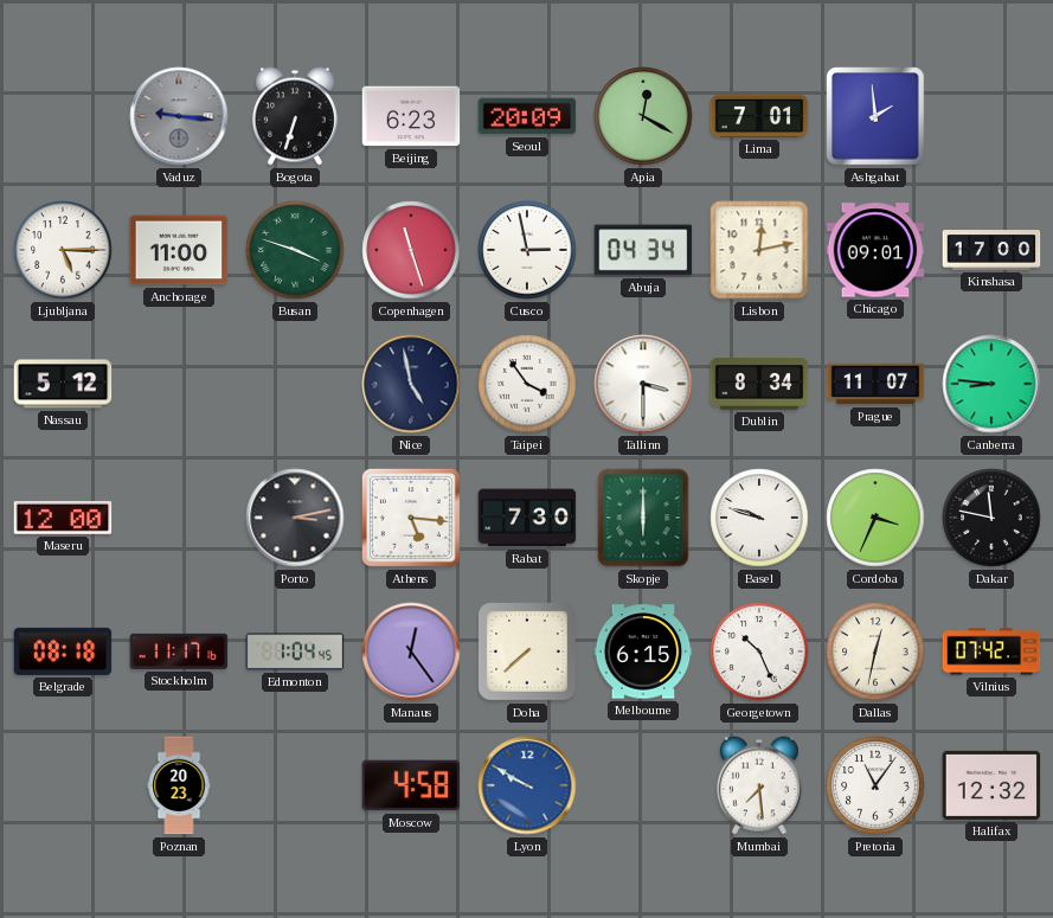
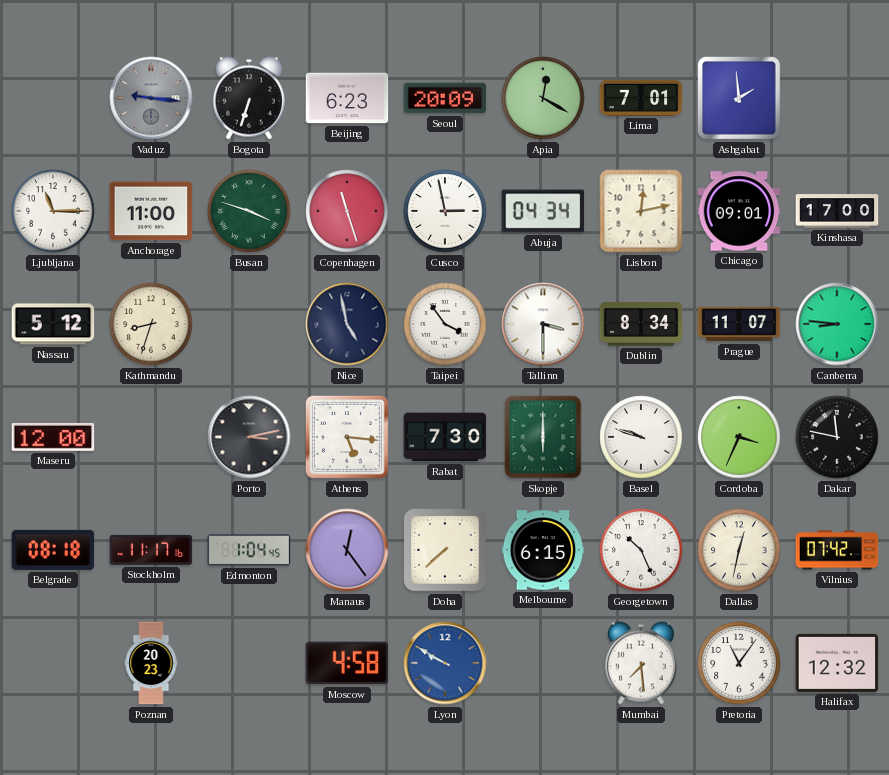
Ljubljana: 5:15 -> 11:15
Kathmandu: none -> 8:33
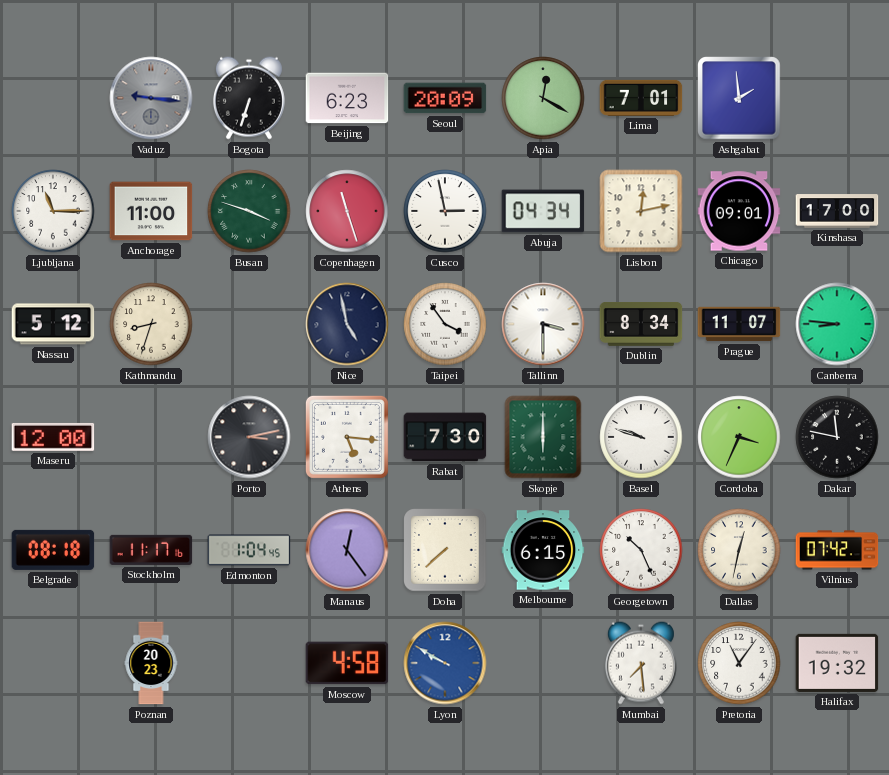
Halifax: 12:32 -> 19:32
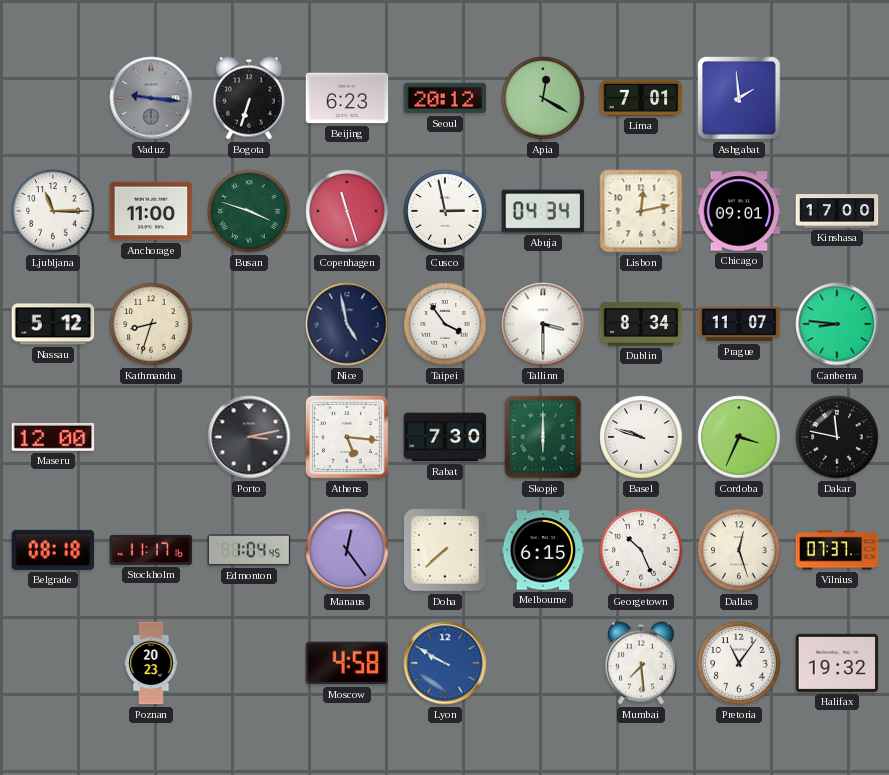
Seoul: 20:09 -> 20:12
Dallas: 12:32 -> 12:27
Vilnius: 07:42 -> 07:37
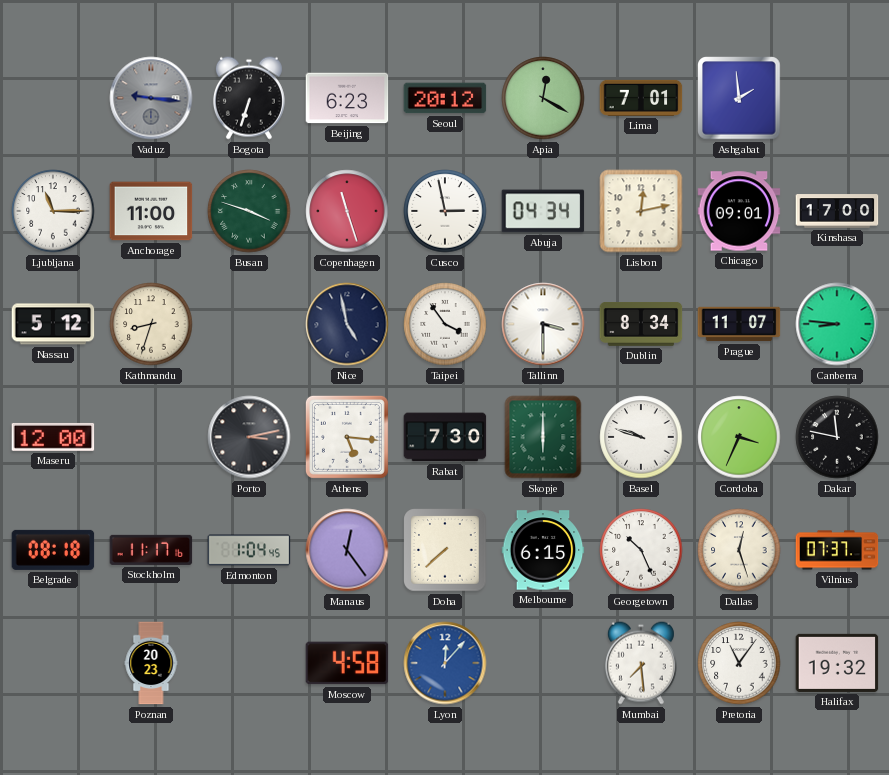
Lyon: 9:50 -> 12:07
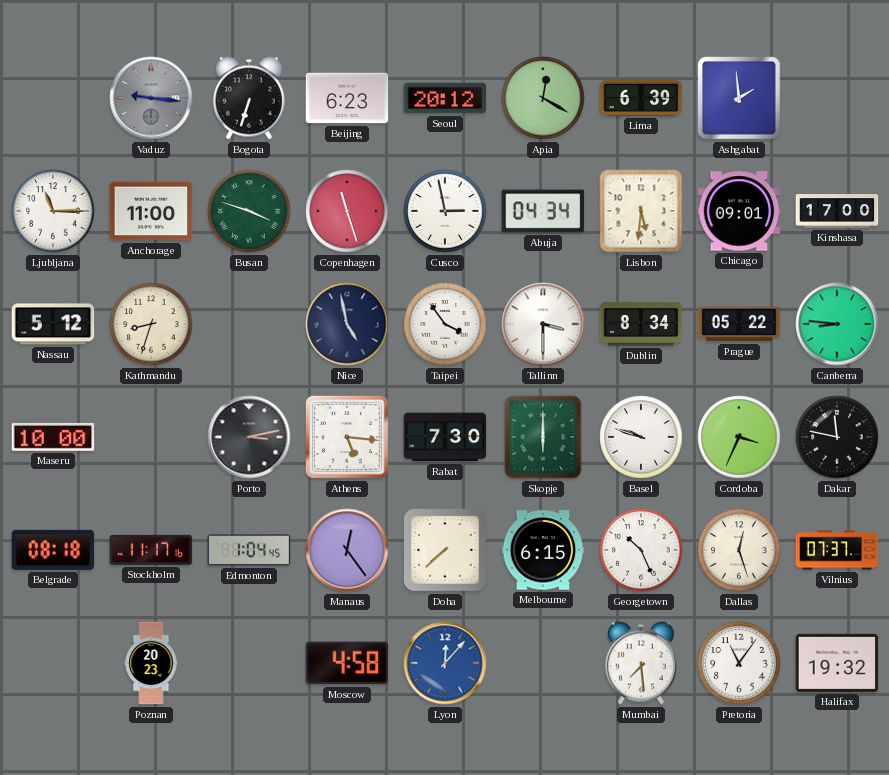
Lima: 7:01 -> 6:39
Lisbon: 12:13 -> 5:31
Prague: 11:07 -> 05:22
Maseru: 12:00 -> 10:00
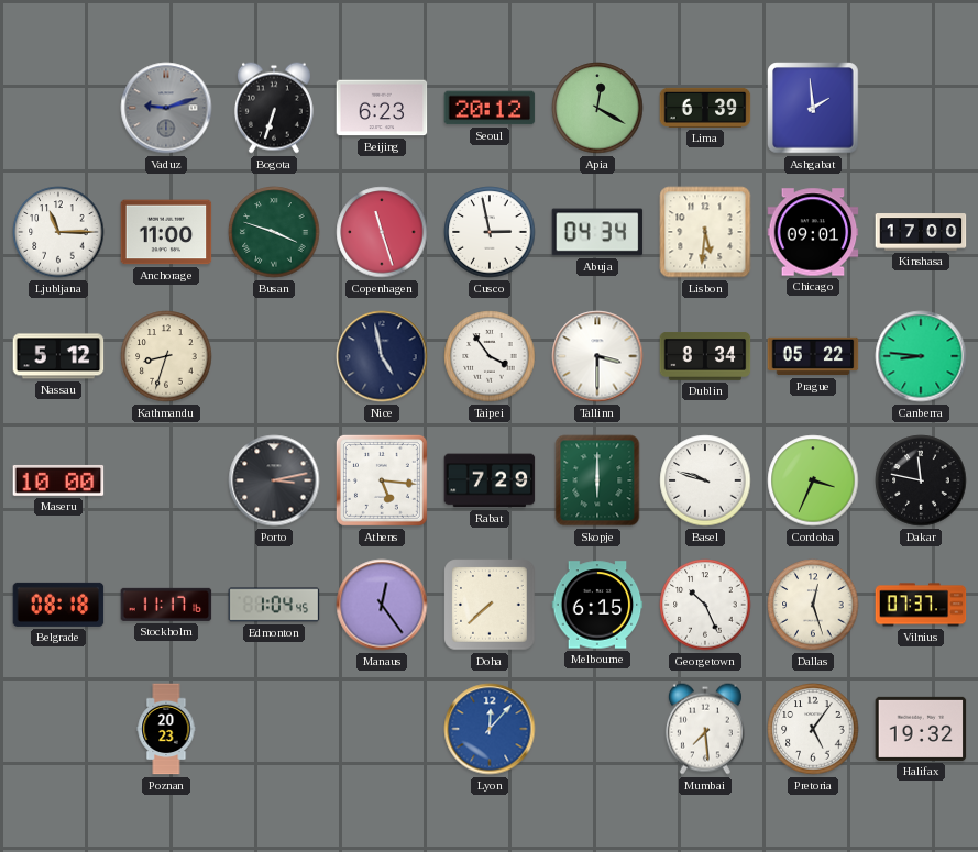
Vaduz: 9:16 -> 9:12
Rabat: 7:30 -> 7:29
Moscow: 4:58 -> none
Pretoria: 11:06 -> 5:06
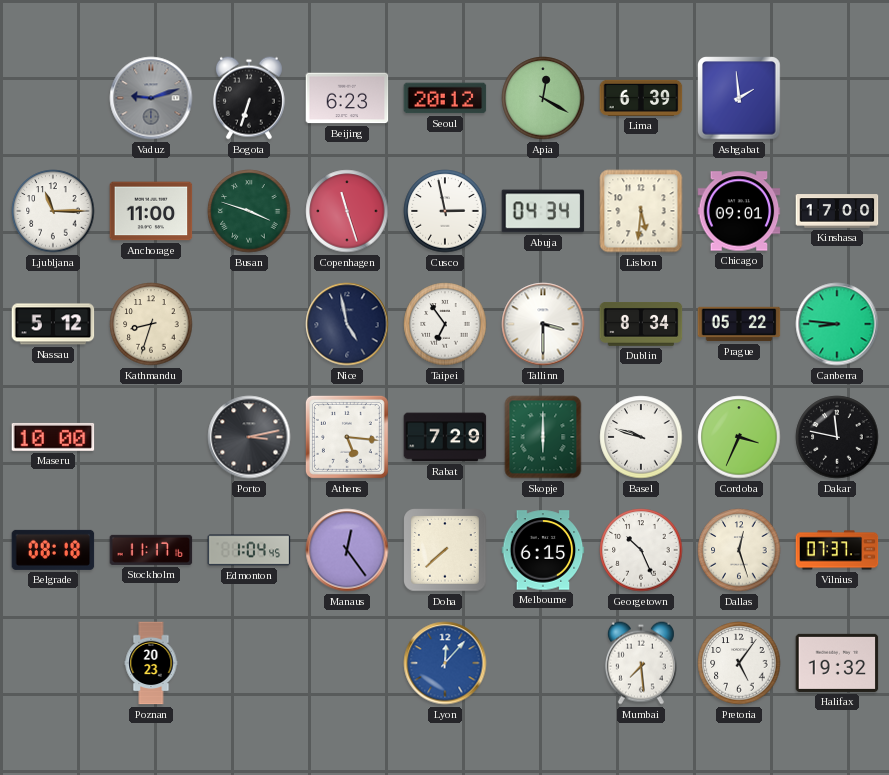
Taipei: 3:54 -> 6:54
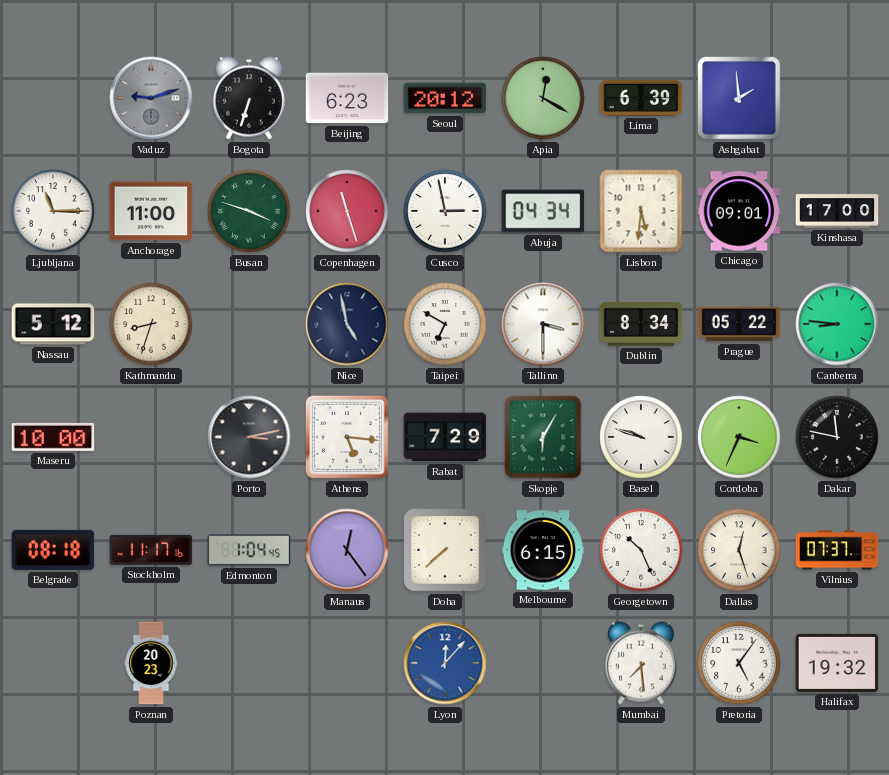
Taipei: 6:54 -> 6:50
Skopje: 6:00 -> 6:05
